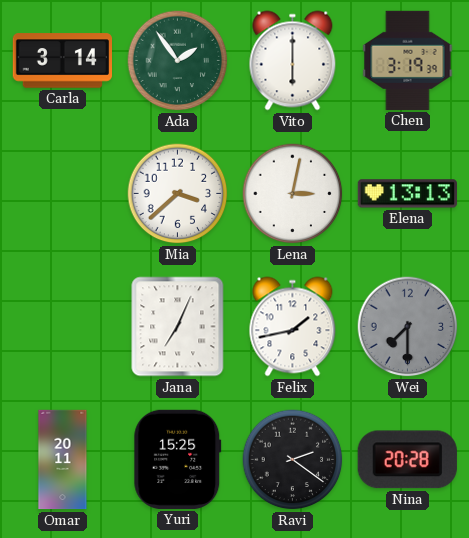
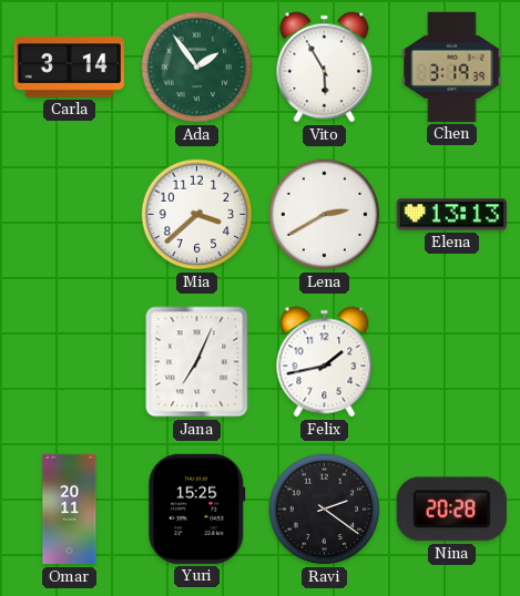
Vito: 6:00 -> 5:55
Lena: 3:02 -> 2:40
Wei: 7:30 -> none
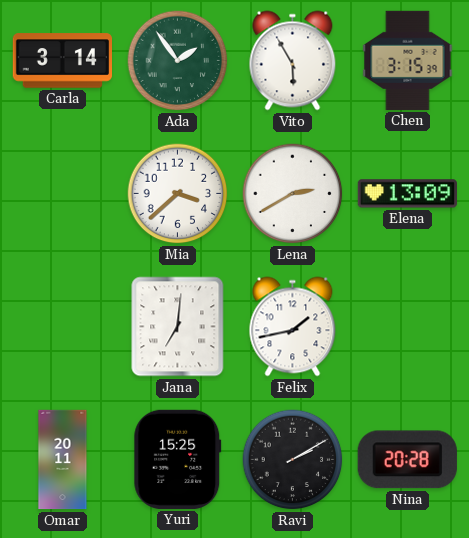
Chen: 3:19 -> 3:15
Elena: 13:13 -> 13:09
Jana: 7:04 -> 7:01
Ravi: 2:21 -> 2:10
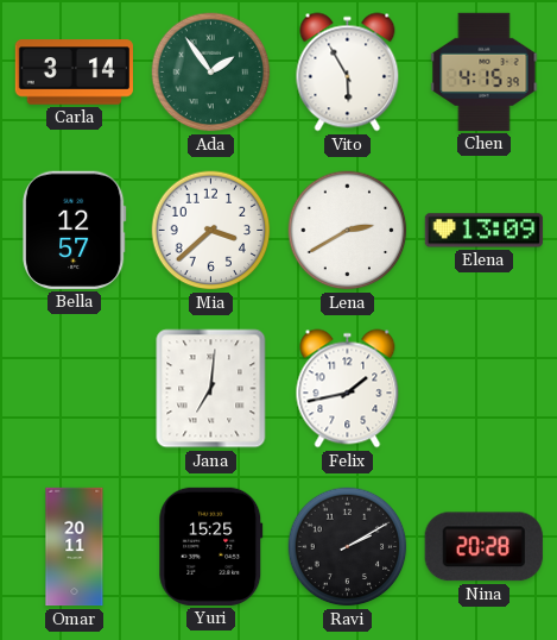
Chen: 3:15 -> 4:15
Bella: none -> 12:57
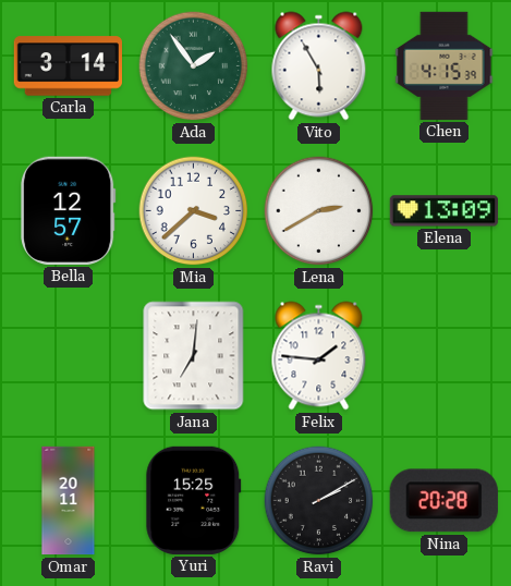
Felix: 1:43 -> 1:46
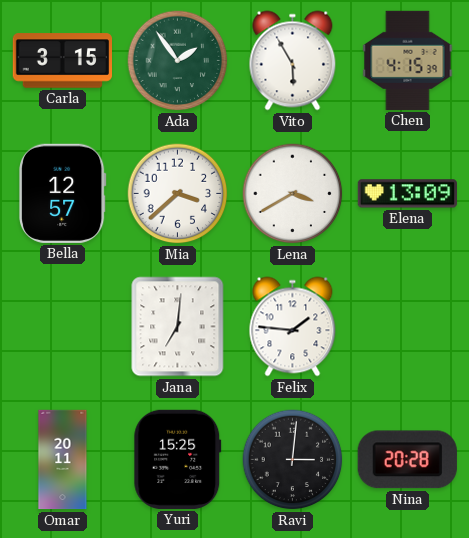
Carla: 3:14 -> 3:15
Lena: 2:40 -> 3:40
Ravi: 2:10 -> 3:01
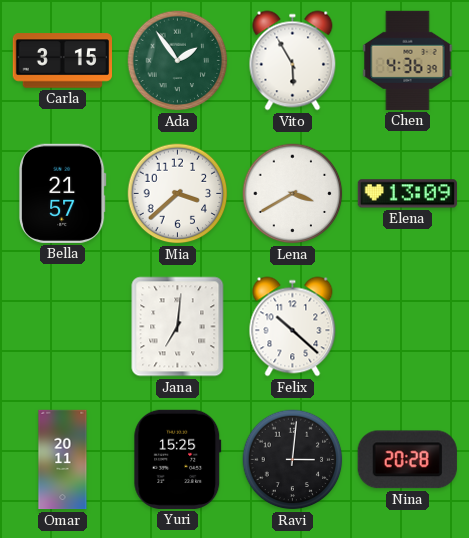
Chen: 4:15 -> 4:36
Bella: 12:57 -> 21:57
Felix: 1:46 -> 10:22
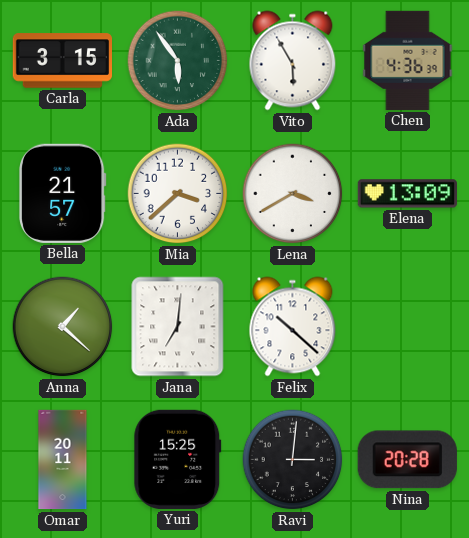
Ada: 1:54 -> 5:54
Anna: none -> 1:22
